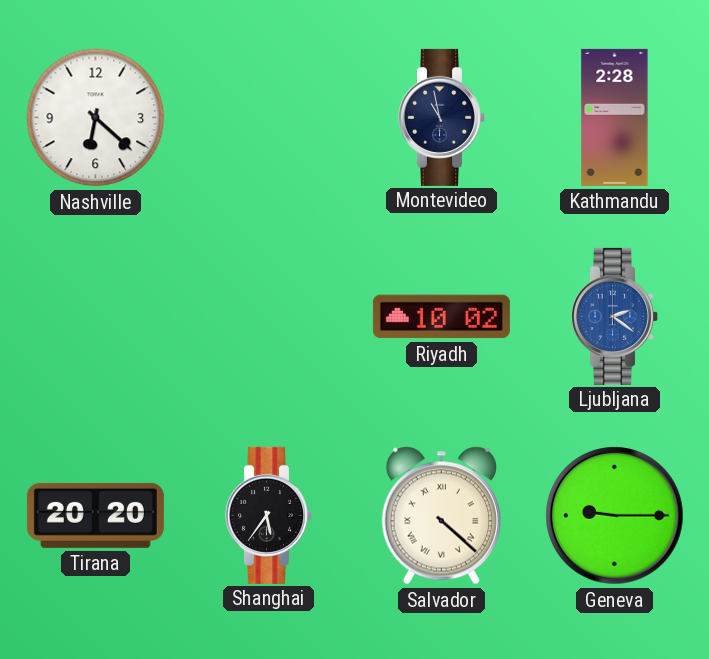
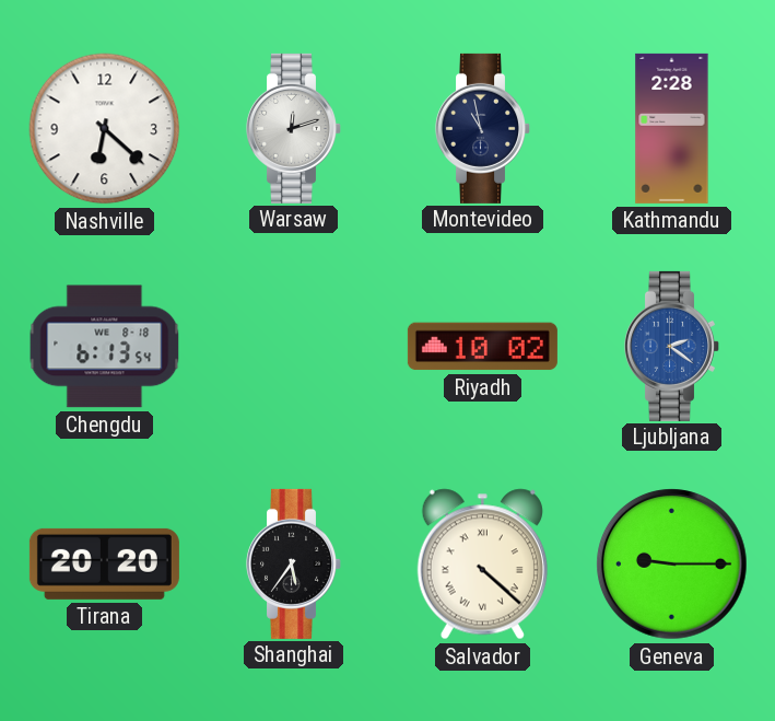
Warsaw: none -> 12:12
Chengdu: none -> 6:13
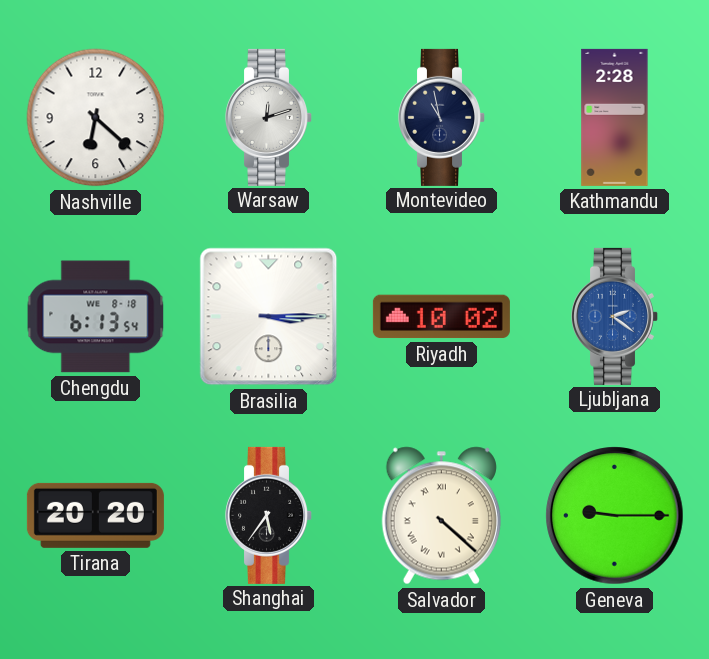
Brasilia: none -> 3:15
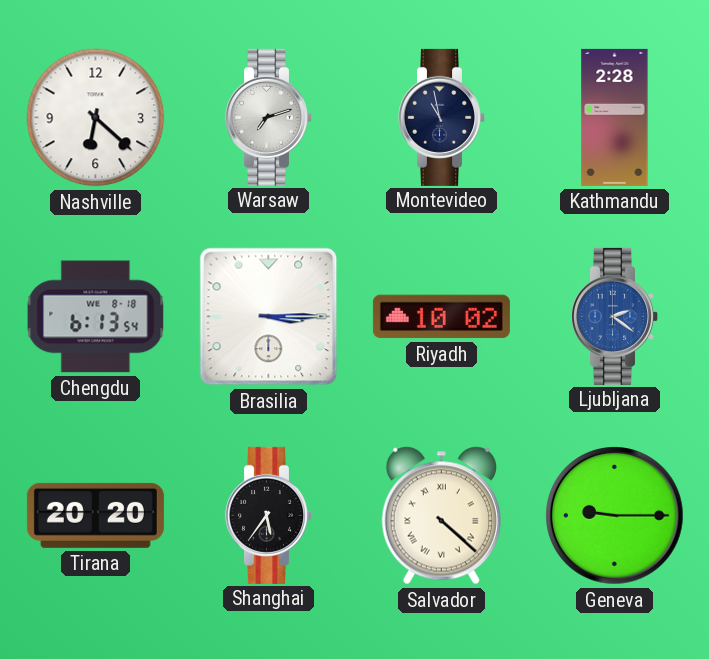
Warsaw: 12:12 -> 7:12
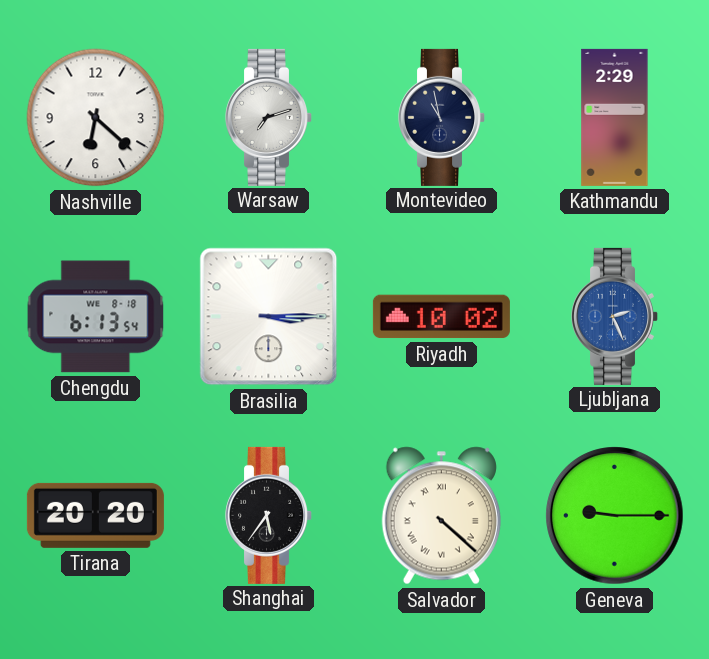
Kathmandu: 2:28 -> 2:29
Ljubljana: 2:21 -> 2:26
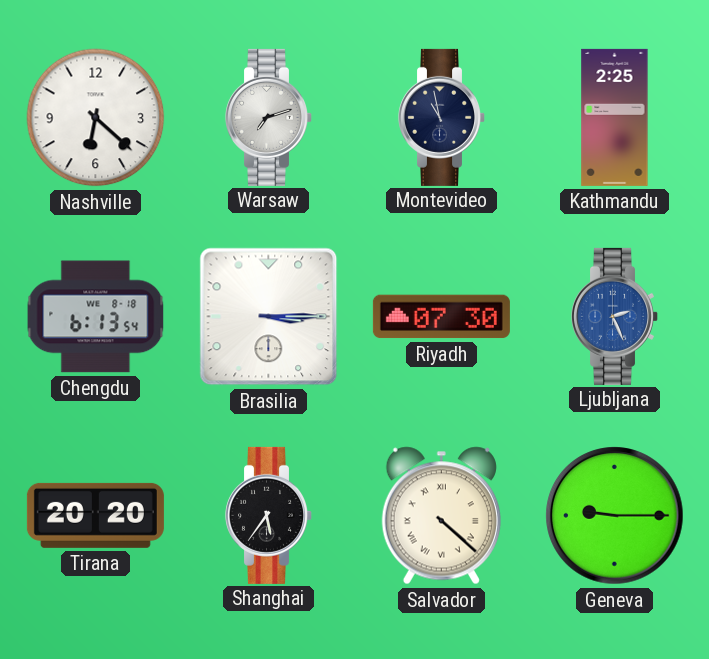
Kathmandu: 2:29 -> 2:25
Riyadh: 10:02 -> 07:30
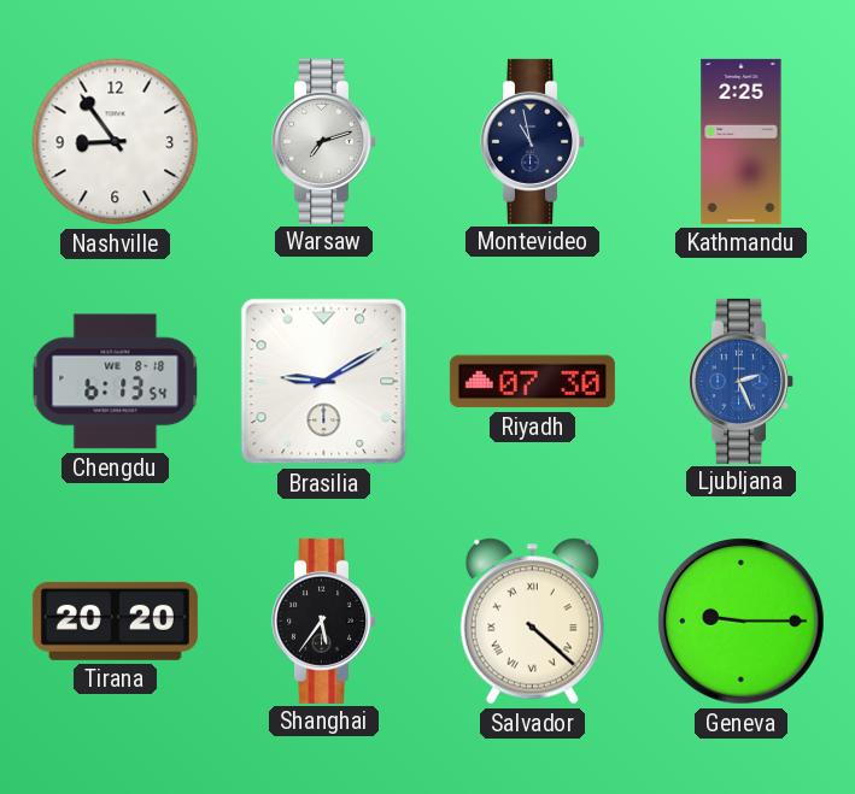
Nashville: 6:22 -> 8:54
Brasilia: 3:15 -> 9:10
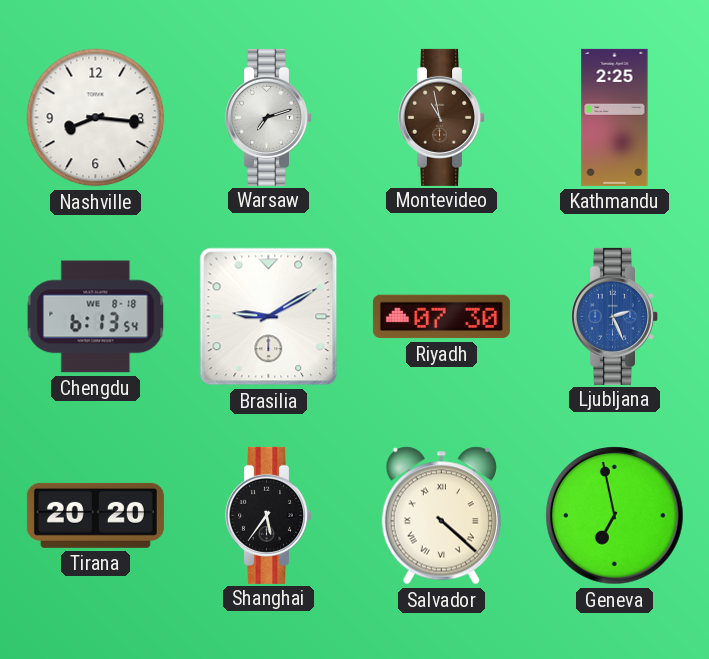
Nashville: 8:54 -> 8:16
Montevideo dial: navy -> brown
Geneva: 9:15 -> 6:58
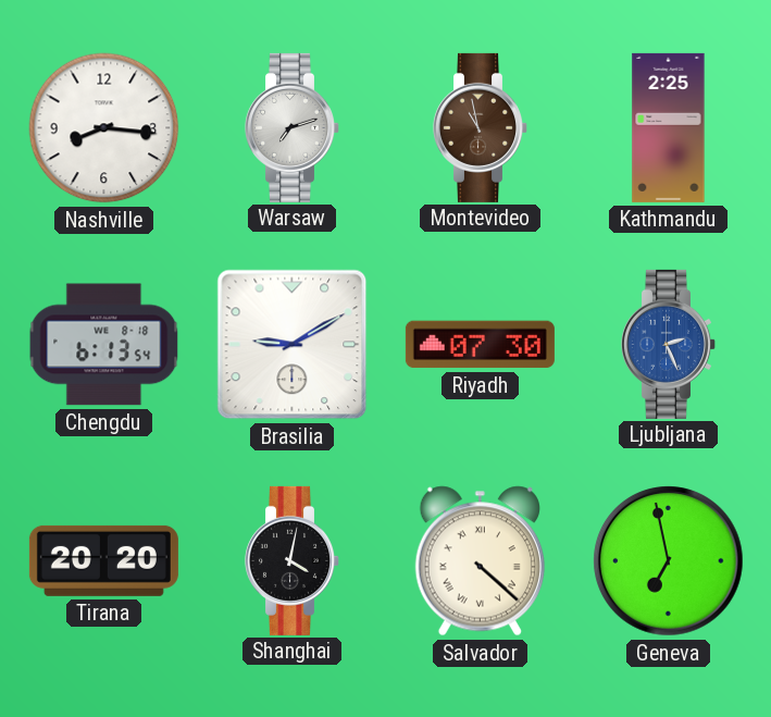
Shanghai: 5:36 -> 4:02
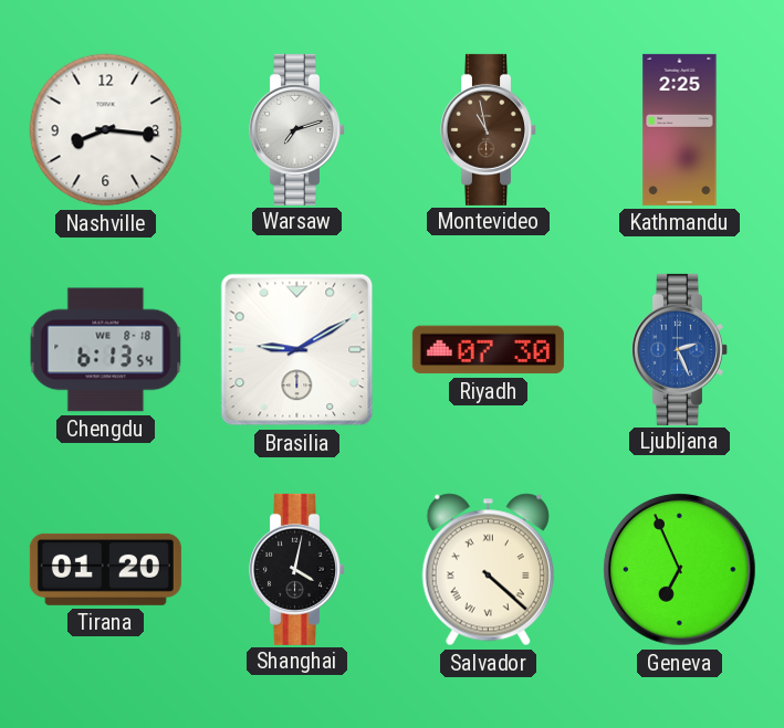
Tirana: 20:20 -> 01:20
Geneva: 6:58 -> 6:56
